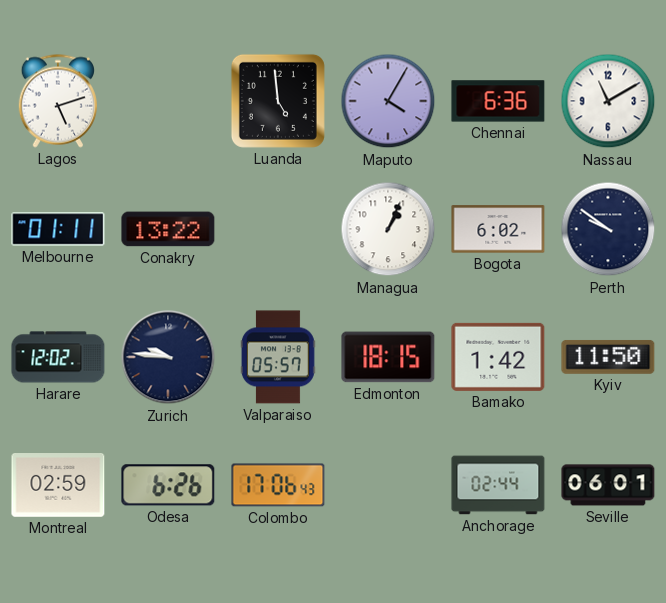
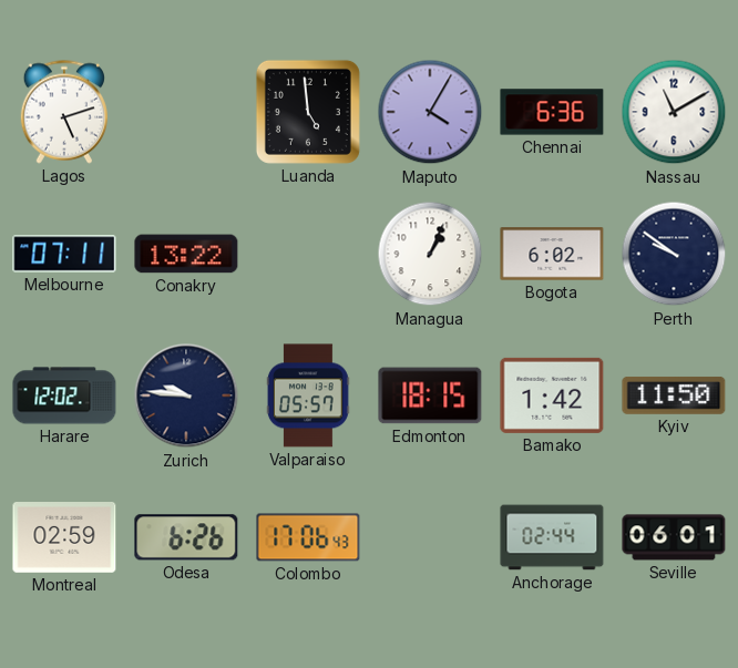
Melbourne: 01:11 -> 07:11
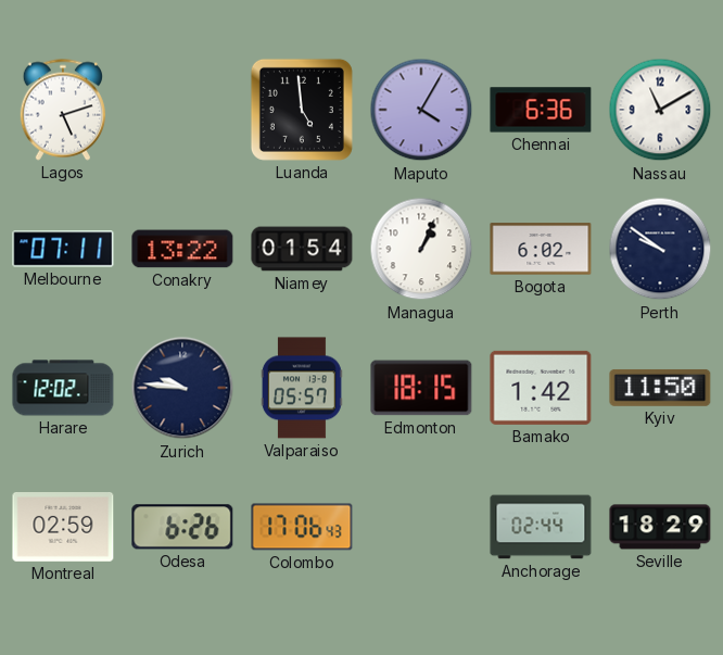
Niamey: none -> 01:54
Seville: 06:01 -> 18:29
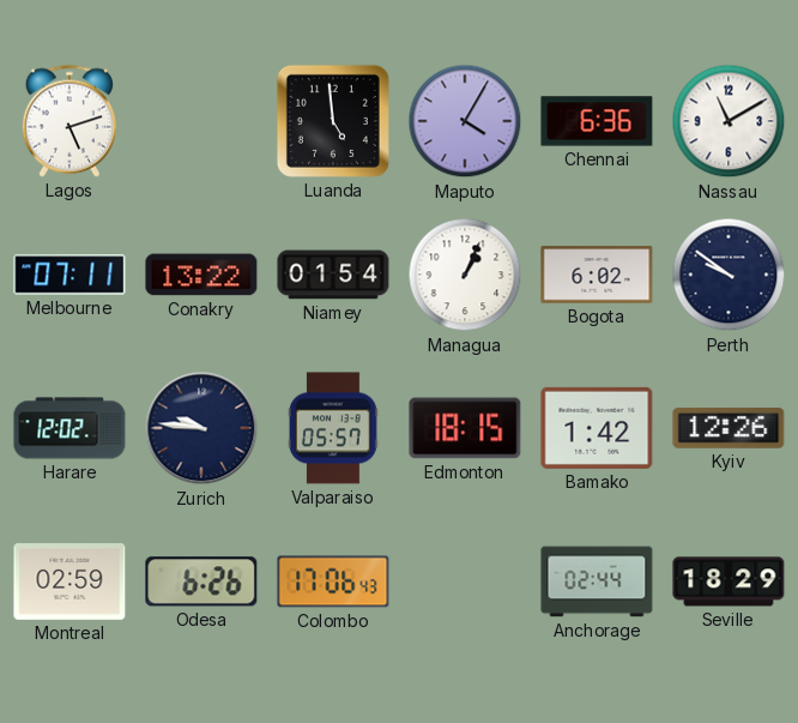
Kyiv: 11:50 -> 12:26
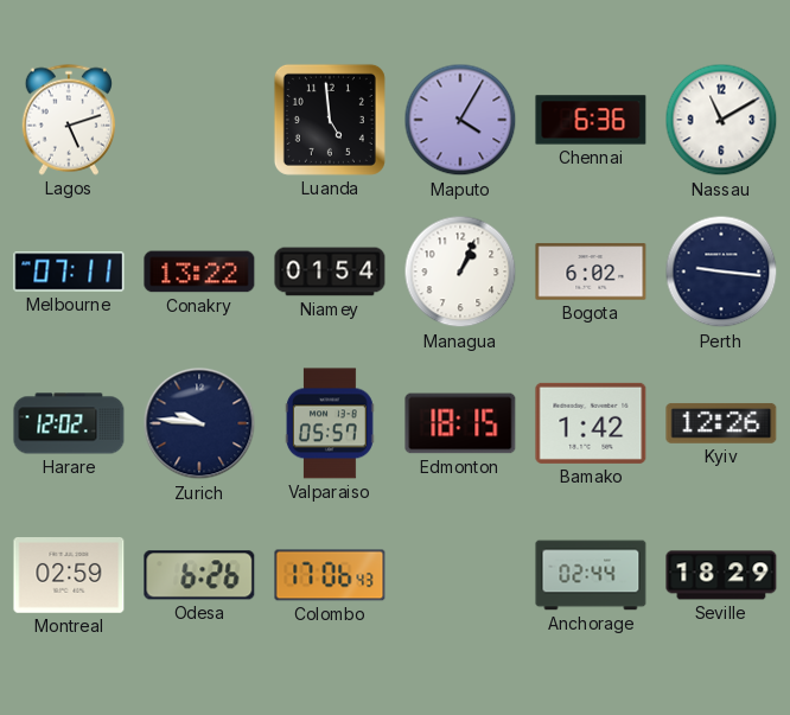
Perth: 9:51 -> 9:16
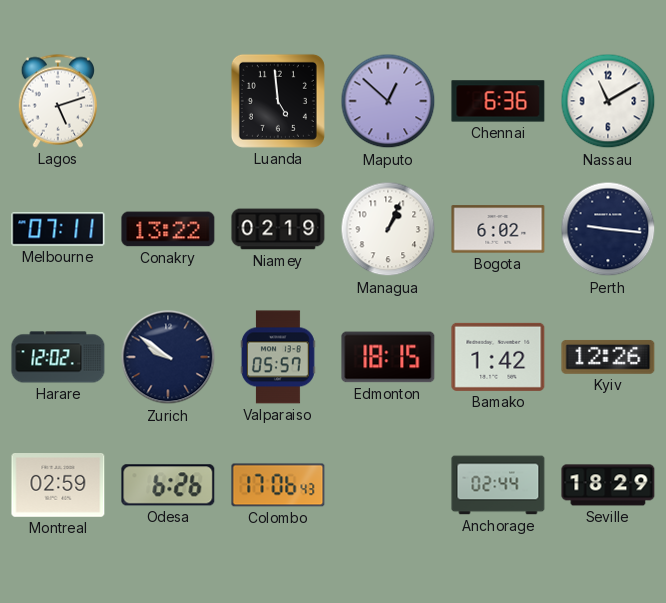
Maputo: 4:05 -> 12:52
Niamey: 01:54 -> 02:19
Zurich: 9:46 -> 9:51
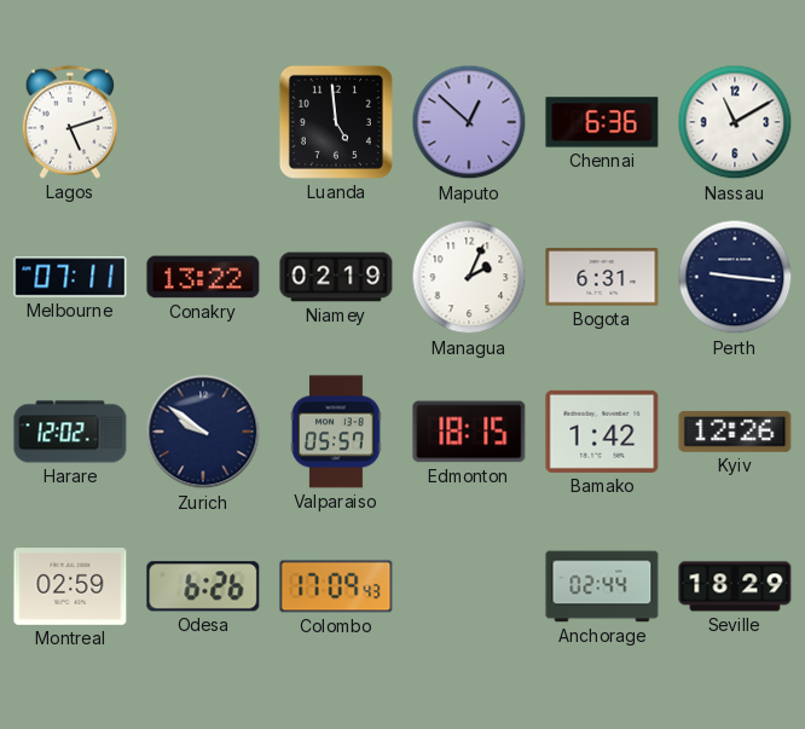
Managua: 1:04 -> 2:04
Bogota: 6:02 -> 6:31
Colombo: 17:06 -> 17:09
